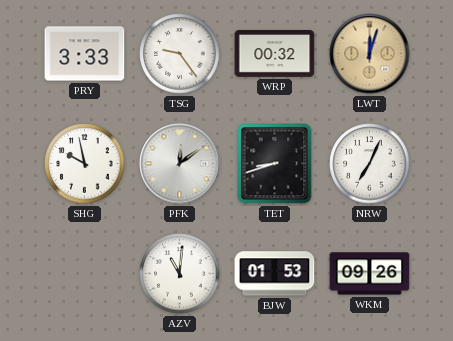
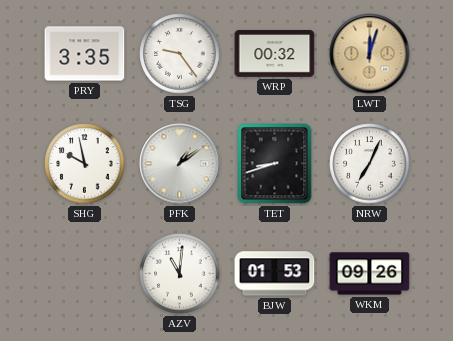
PRY: 3:33 -> 3:35
PFK: 12:09 -> 1:09
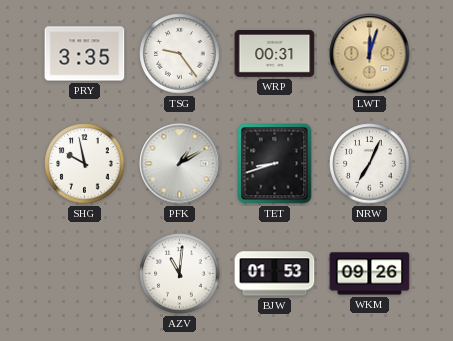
WRP: 00:32 -> 00:31
PFK: 1:09 -> 1:10
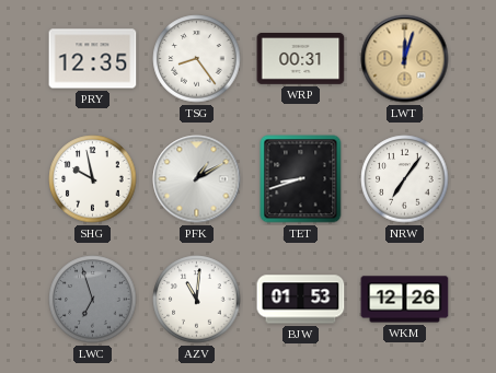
PRY: 3:35 -> 12:35
TSG: 9:24 -> 8:24
NRW: 7:04 -> 7:06
LWC: none -> 6:57
WKM: 09:26 -> 12:26
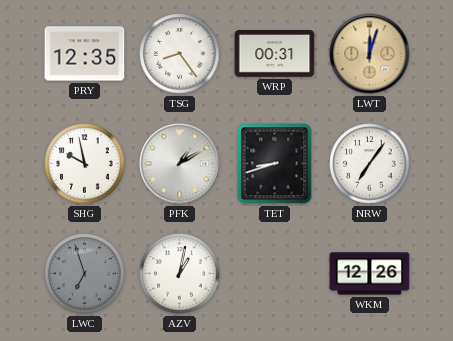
AZV: 11:01 -> 1:02
BJW: 01:53 -> none
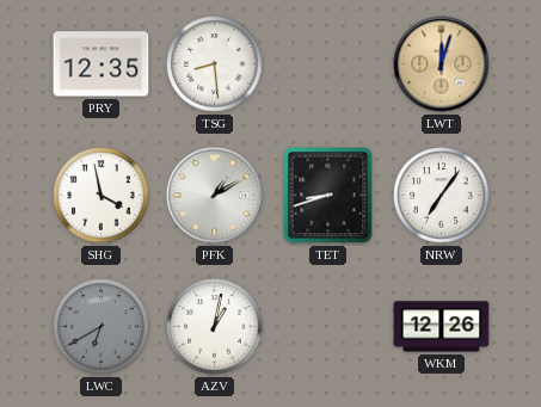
TSG: 8:24 -> 8:29
WRP: 00:31 -> none
SHG: 9:58 -> 3:58
LWC: 6:57 -> 6:40
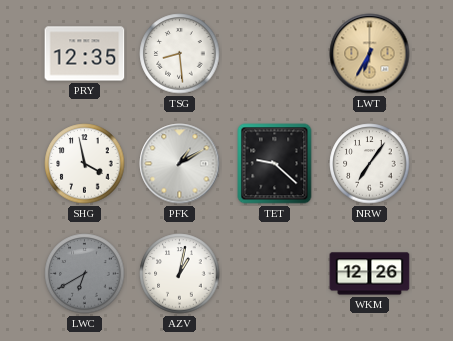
LWT: 12:03 -> 6:35
TET: 8:42 -> 9:22
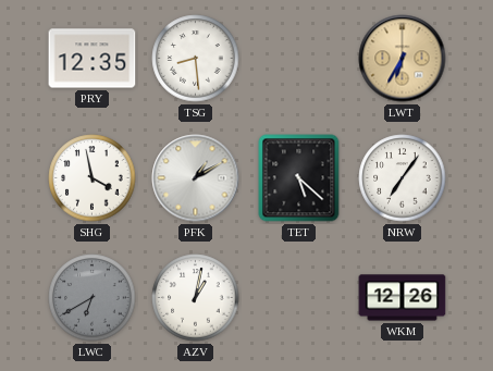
TET: 9:22 -> 5:22
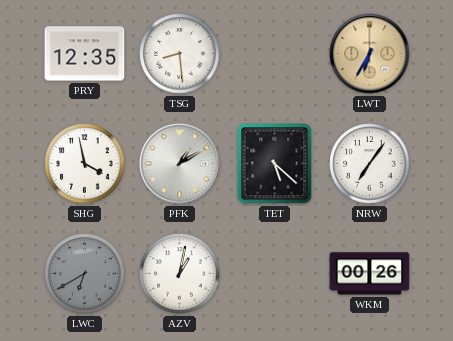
WKM: 12:26 -> 00:26
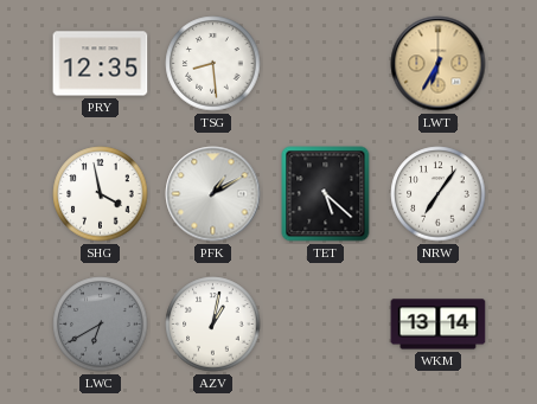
WKM: 00:26 -> 13:14
